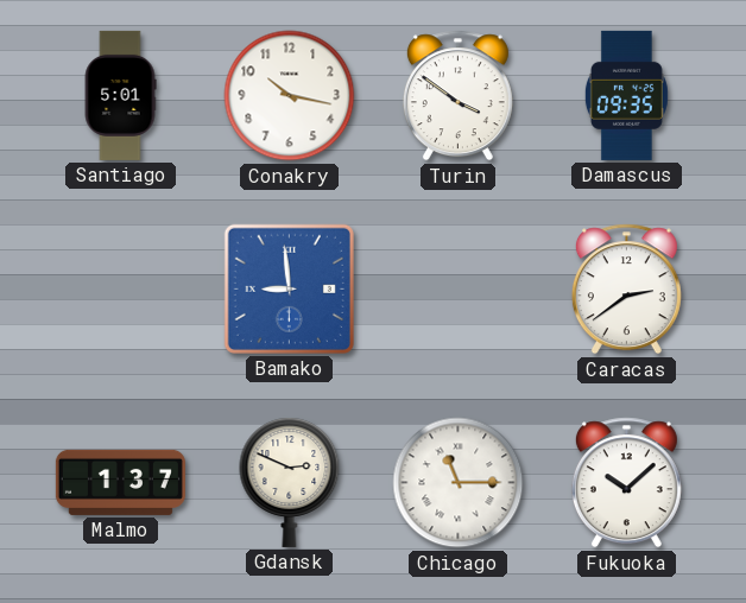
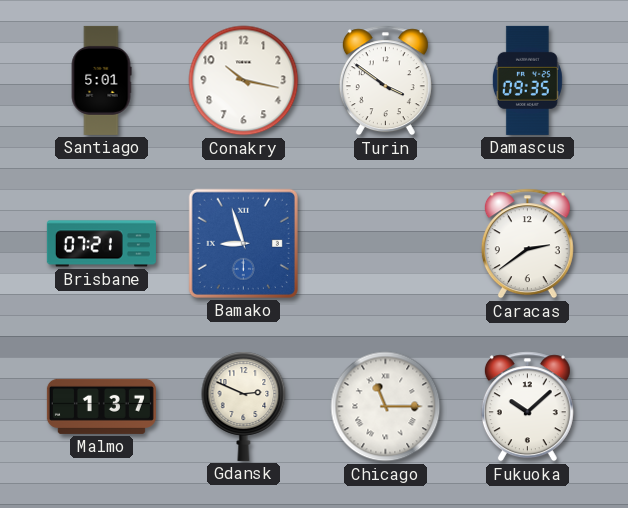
Brisbane: none -> 07:21
Bamako: 8:59 -> 8:57
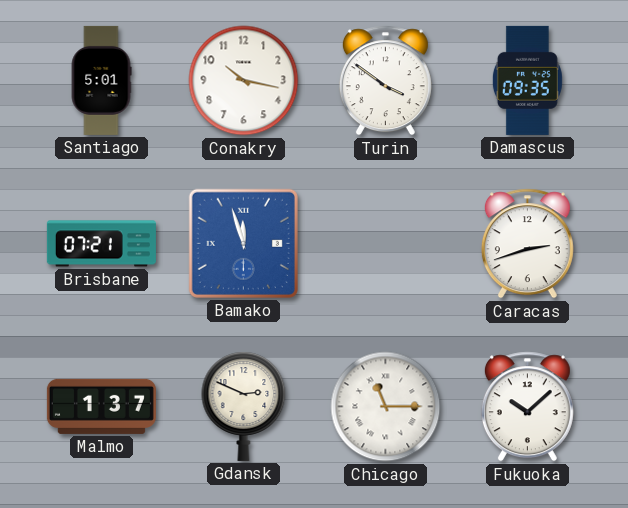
Bamako: 8:57 -> 11:57
Caracas: 2:39 -> 2:42
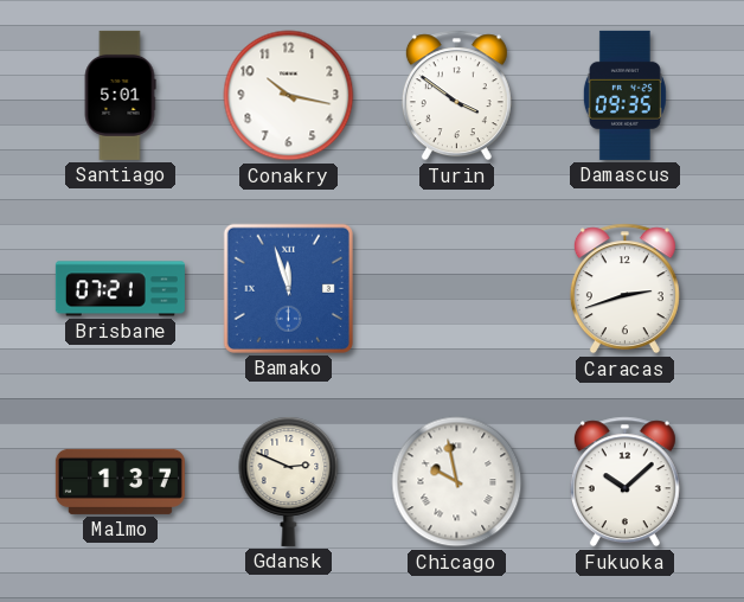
Chicago: 11:15 -> 9:58
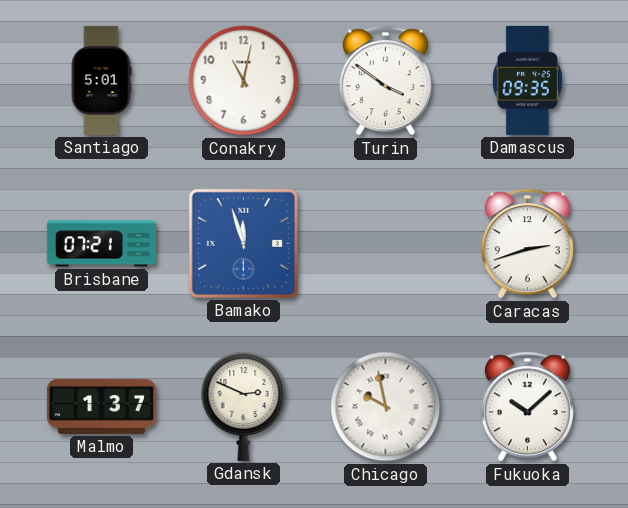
Conakry: 10:17 -> 11:02
